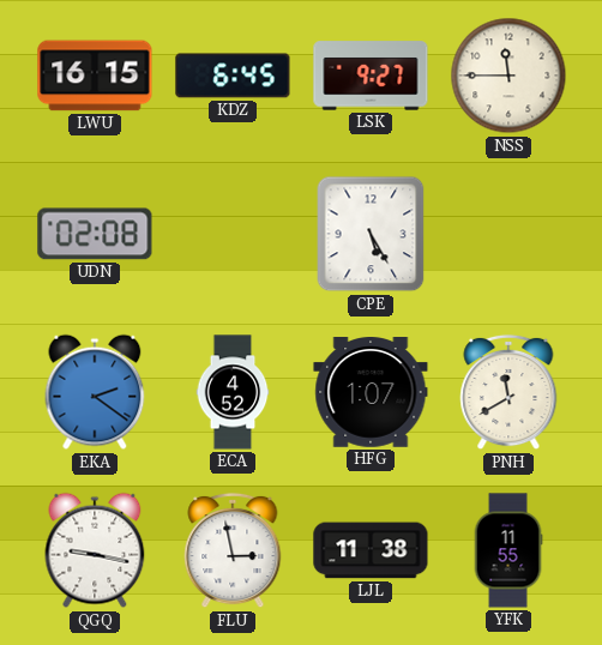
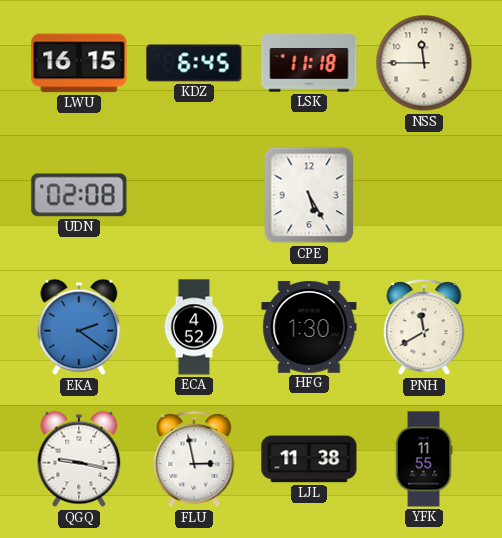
LSK: 9:27 -> 11:18
HFG: 1:07 -> 1:30
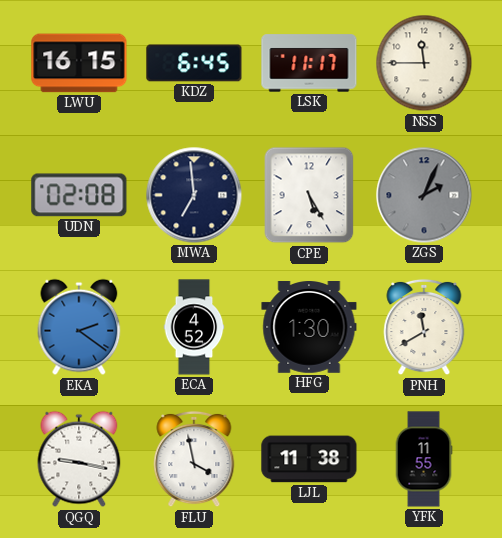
LSK: 11:18 -> 11:17
MWA: none -> 6:59
ZGS: none -> 2:04
FLU: 2:58 -> 3:58
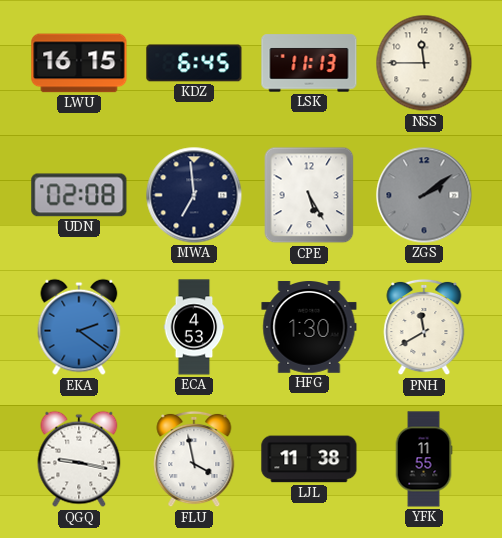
LSK: 11:17 -> 11:13
ZGS: 2:04 -> 2:09
ECA: 4:52 -> 4:53
